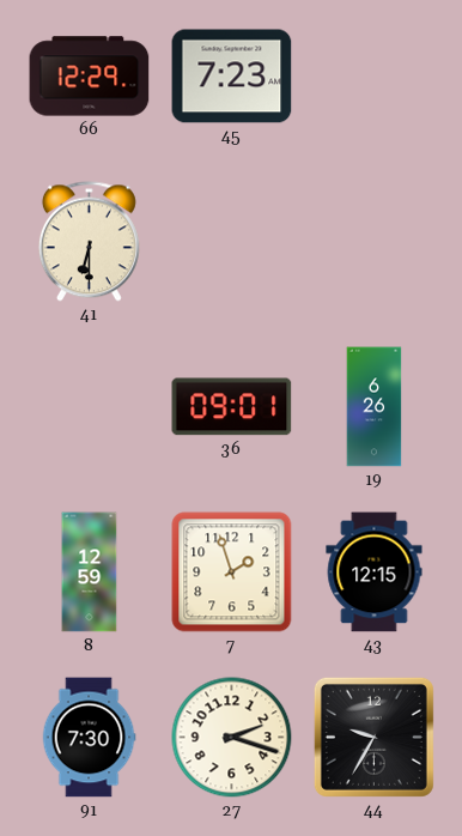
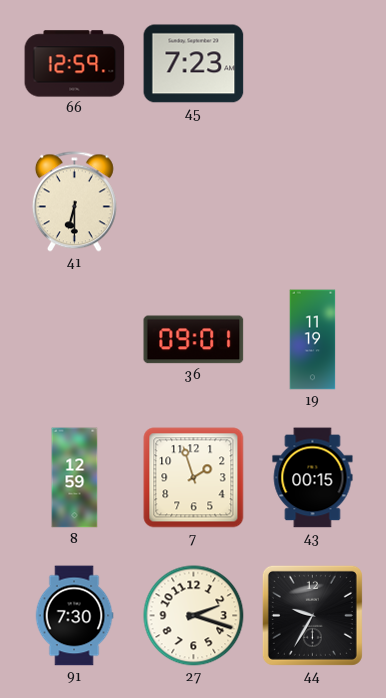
66: 12:29 -> 12:59
19: 6:26 -> 11:19
43: 12:15 -> 00:15
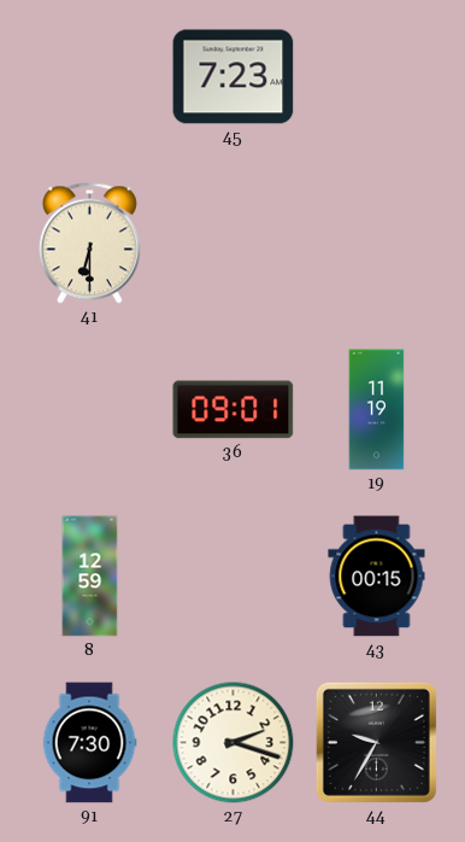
66: 12:59 -> none
7: 1:57 -> none
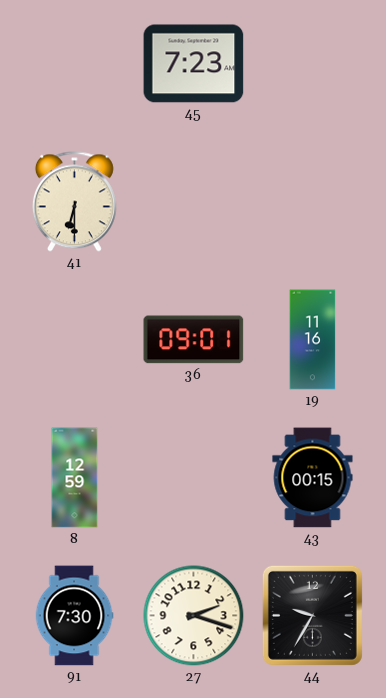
19: 11:19 -> 11:16
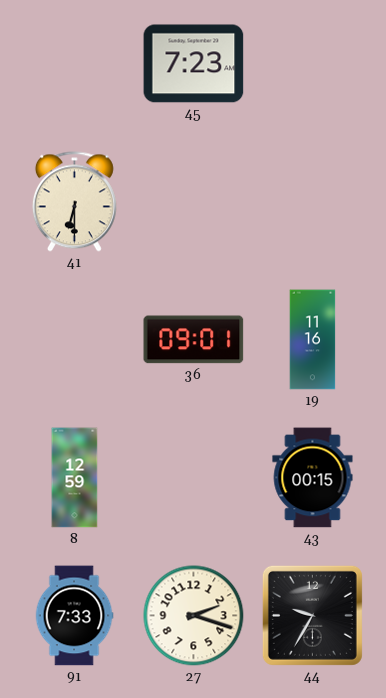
91: 7:30 -> 7:33
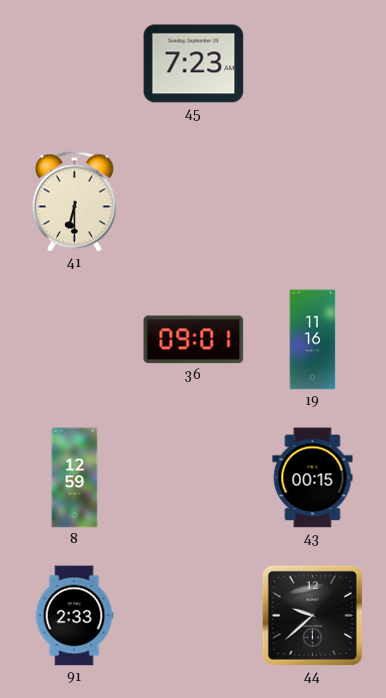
91: 7:33 -> 2:33
27: 2:18 -> none
44: 9:35 -> 9:38
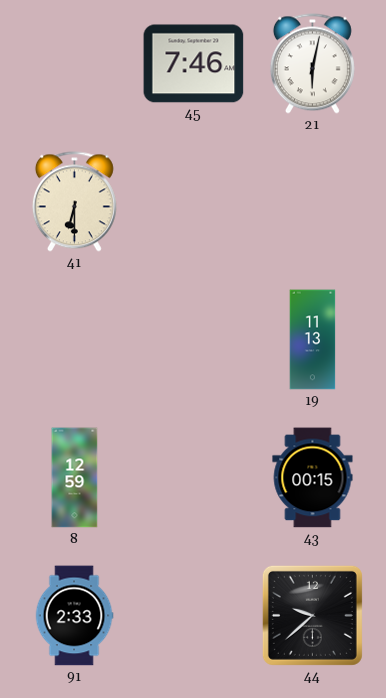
45: 7:23 -> 7:46
21: none -> 6:02
36: 09:01 -> none
19: 11:16 -> 11:13
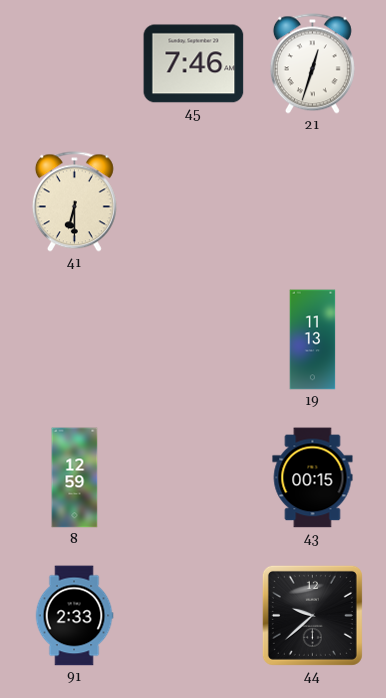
21: 6:02 -> 12:33
